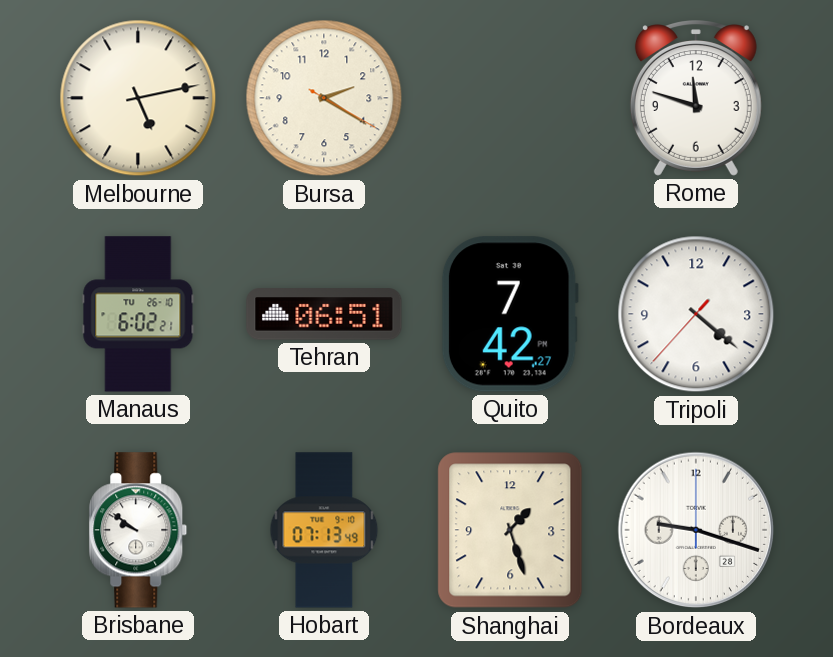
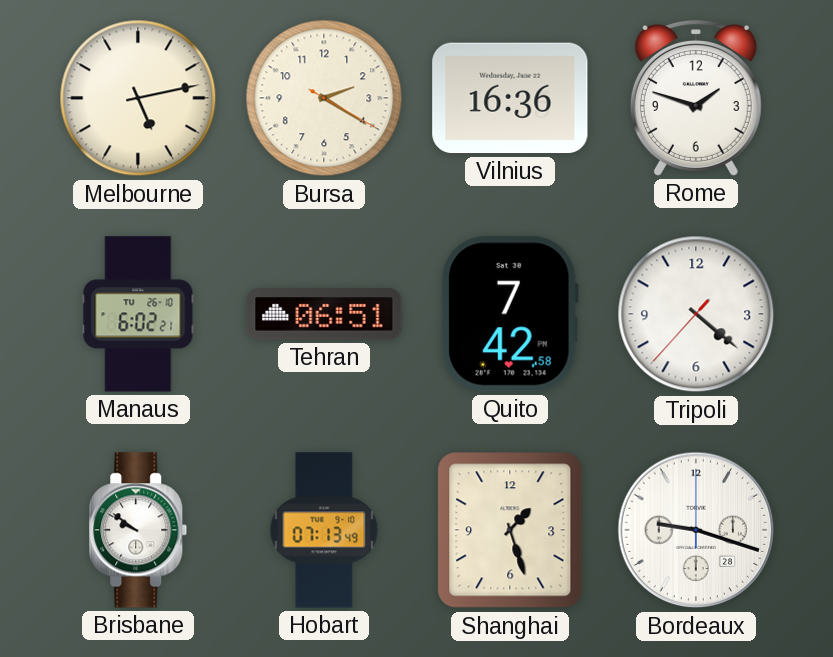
Vilnius: none -> 16:36
Rome: 11:48 -> 1:48
Quito: 7:42:27 PM -> 7:42:58 PM
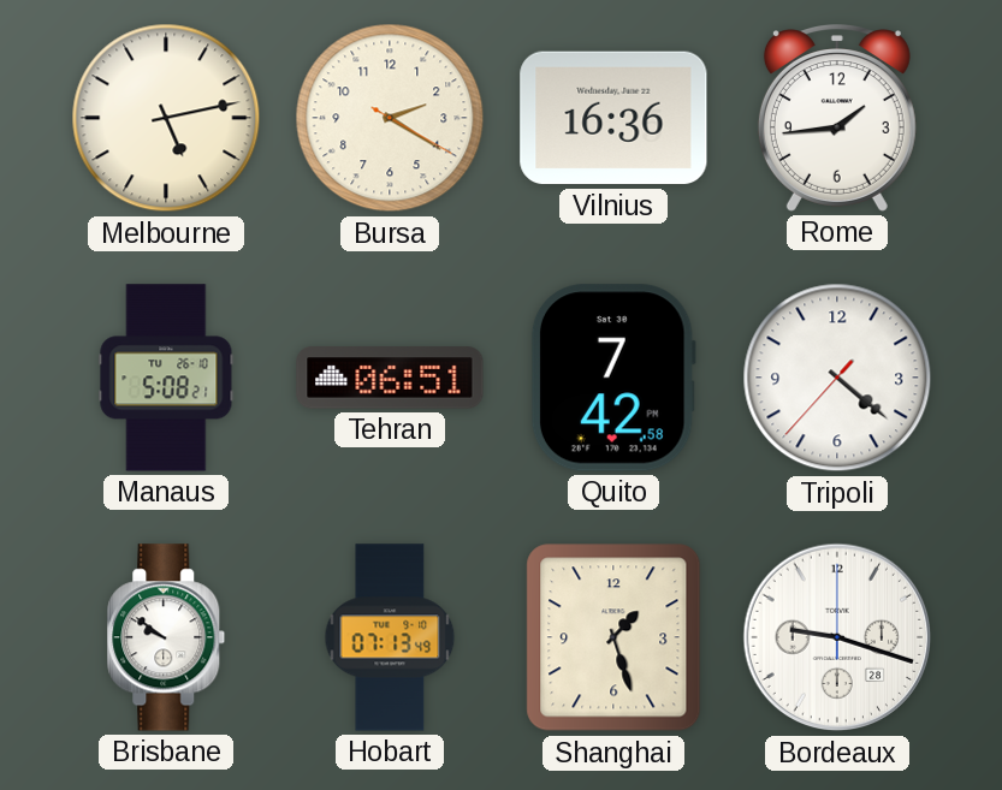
Rome: 1:48 -> 1:44
Manaus: 6:02 -> 5:08
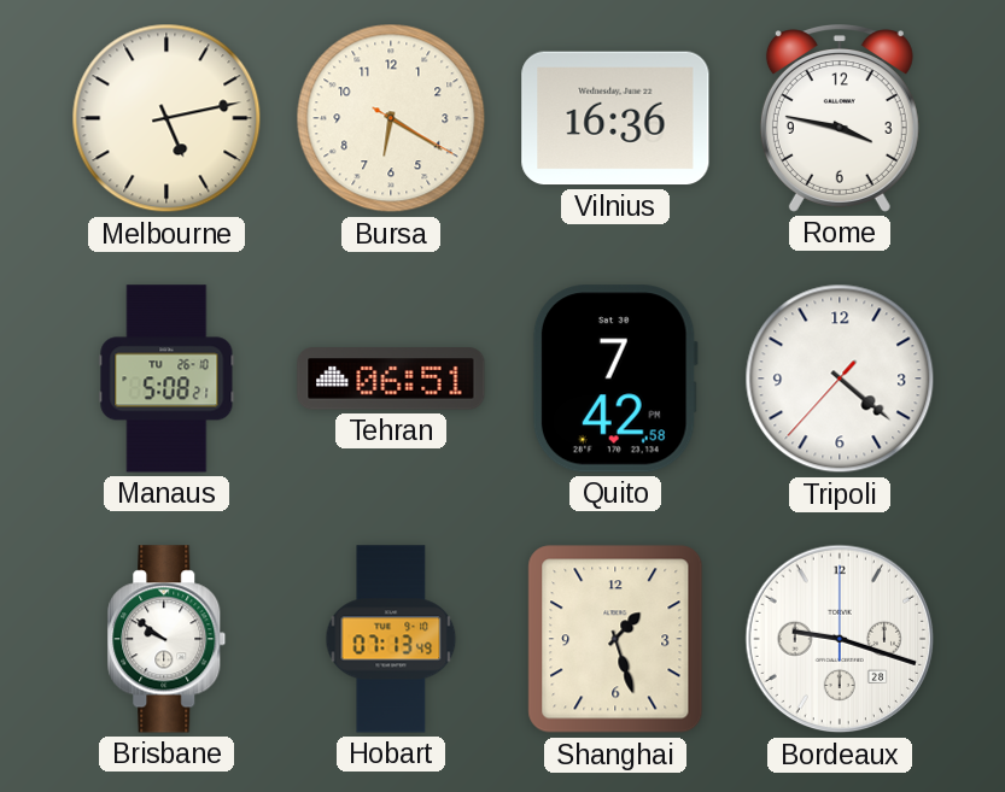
Bursa: 2:20 -> 6:20
Rome: 1:44 -> 3:47
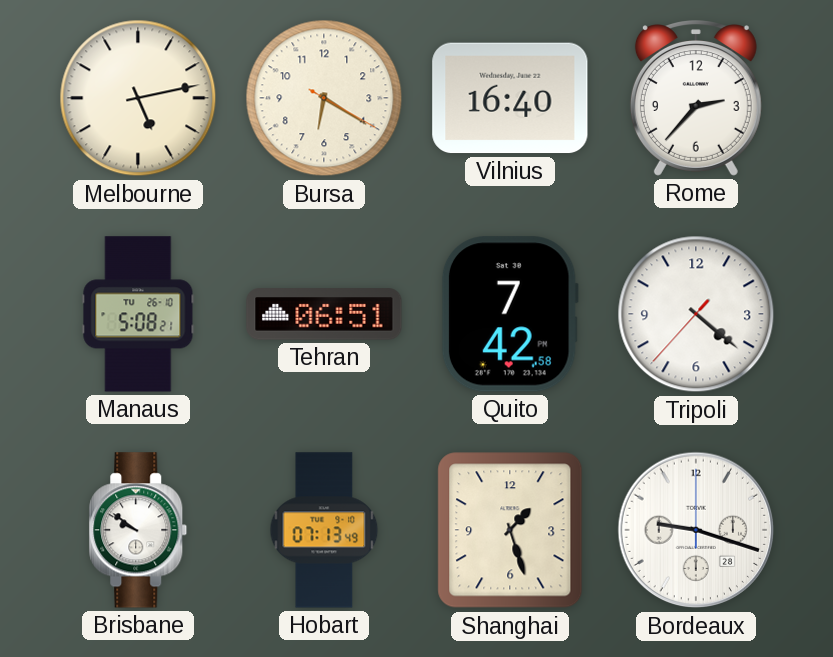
Vilnius: 16:36 -> 16:40
Rome: 3:47 -> 2:37
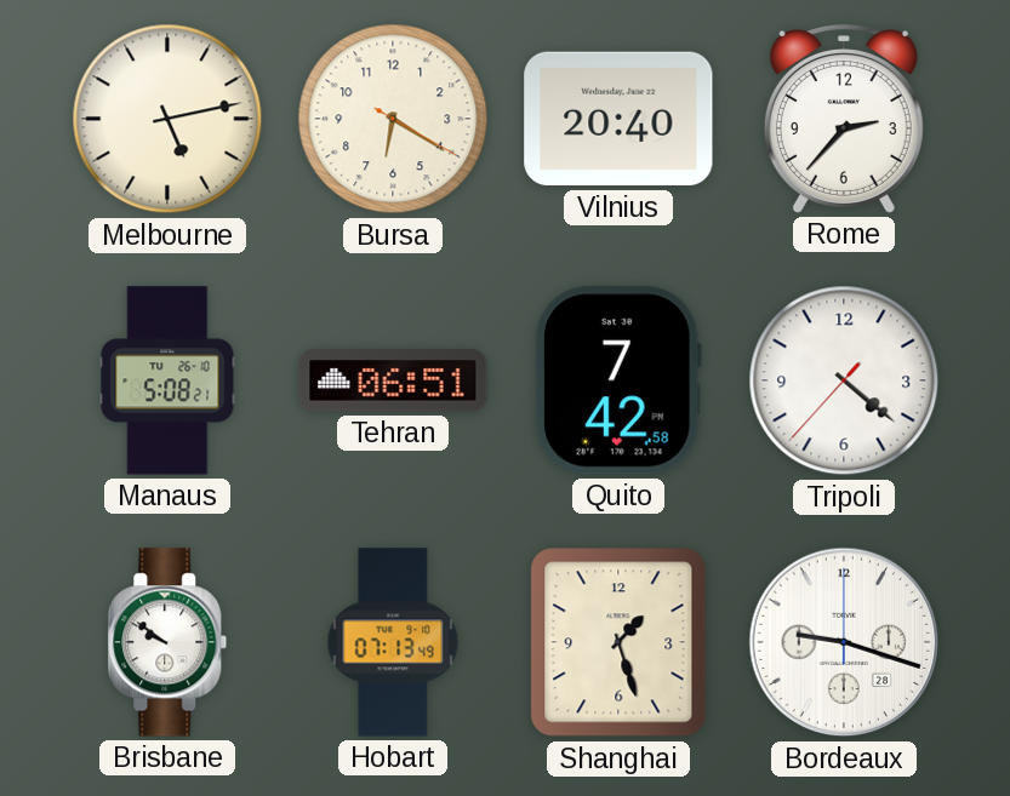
Vilnius: 16:40 -> 20:40
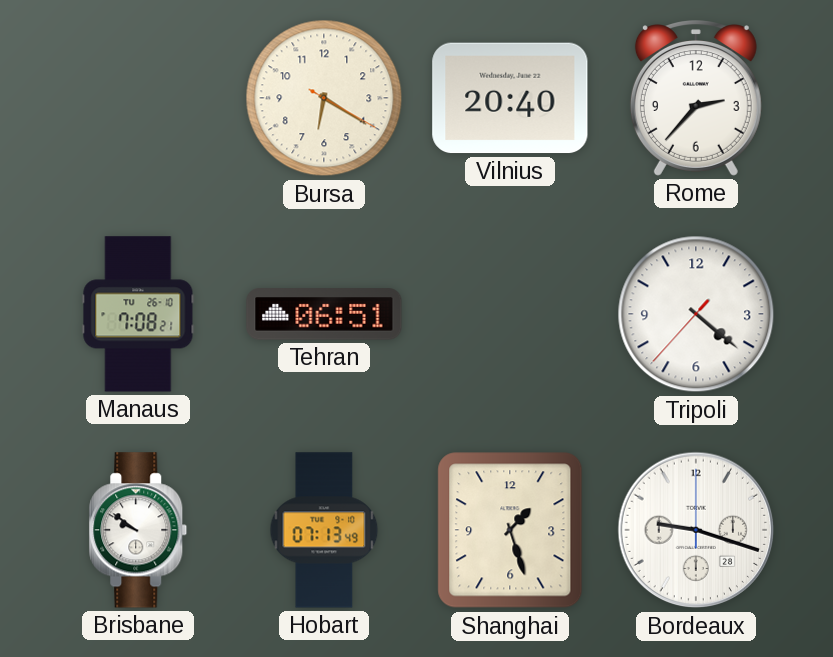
Melbourne: 5:13 -> none
Manaus: 5:08 -> 7:08
Quito: 7:42 -> none
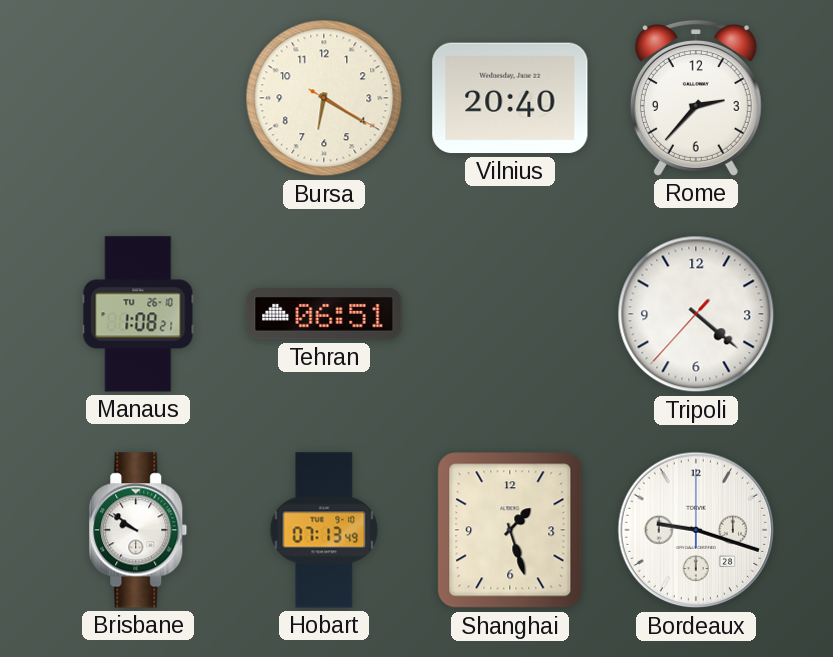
Manaus: 7:08 -> 1:08
